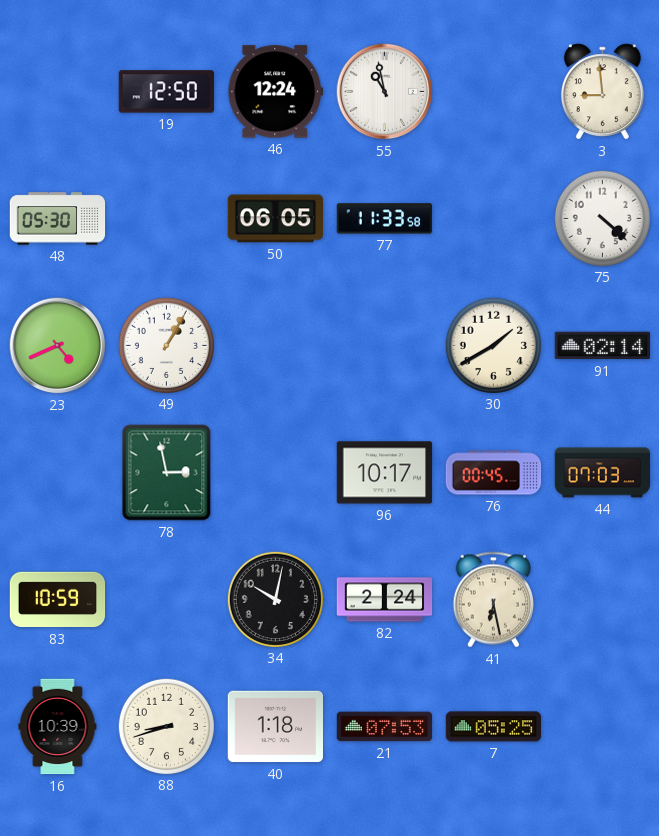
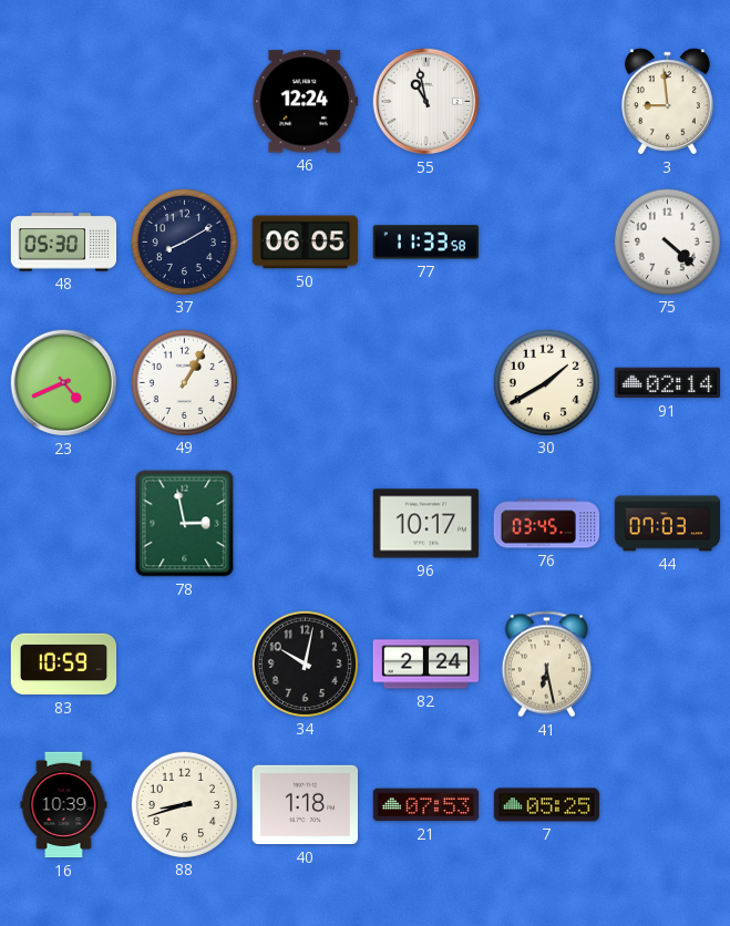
19: 12:50 -> none
37: none -> 8:10
76: 00:45 -> 03:45
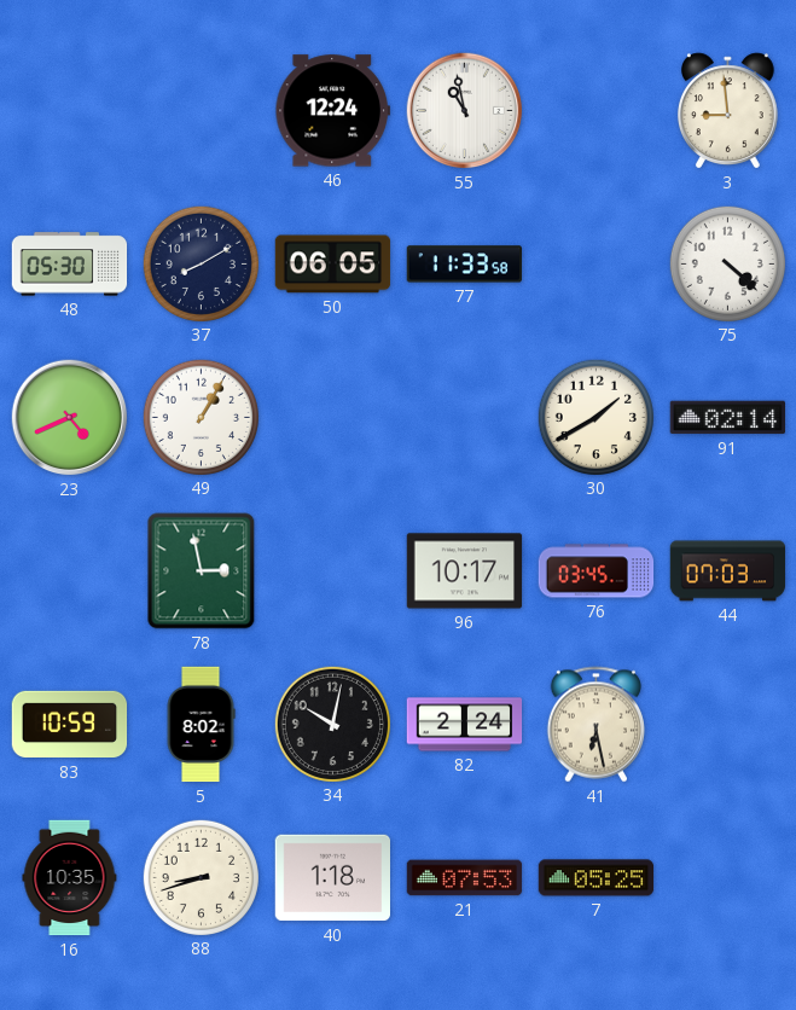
5: none -> 8:02
16: 10:39 -> 10:35
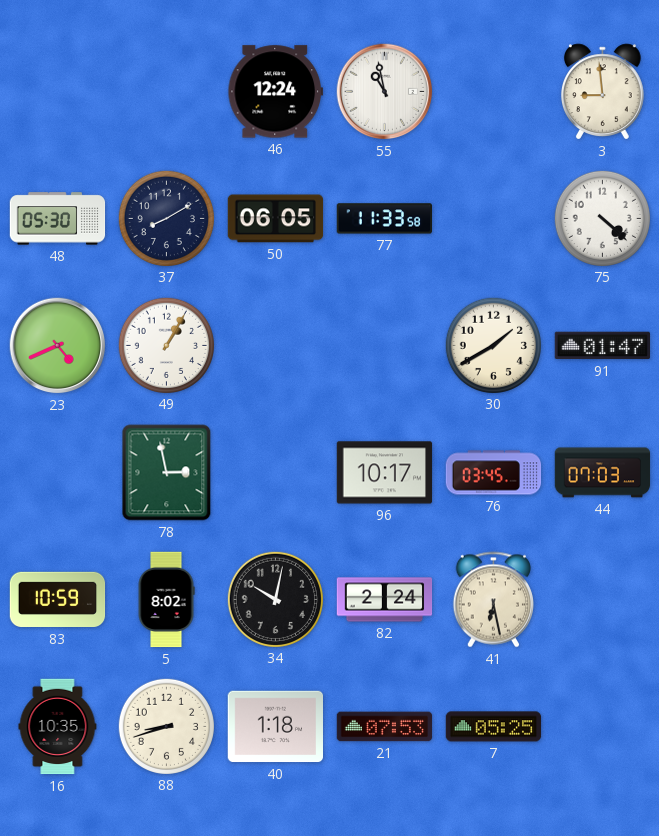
91: 02:14 -> 01:47
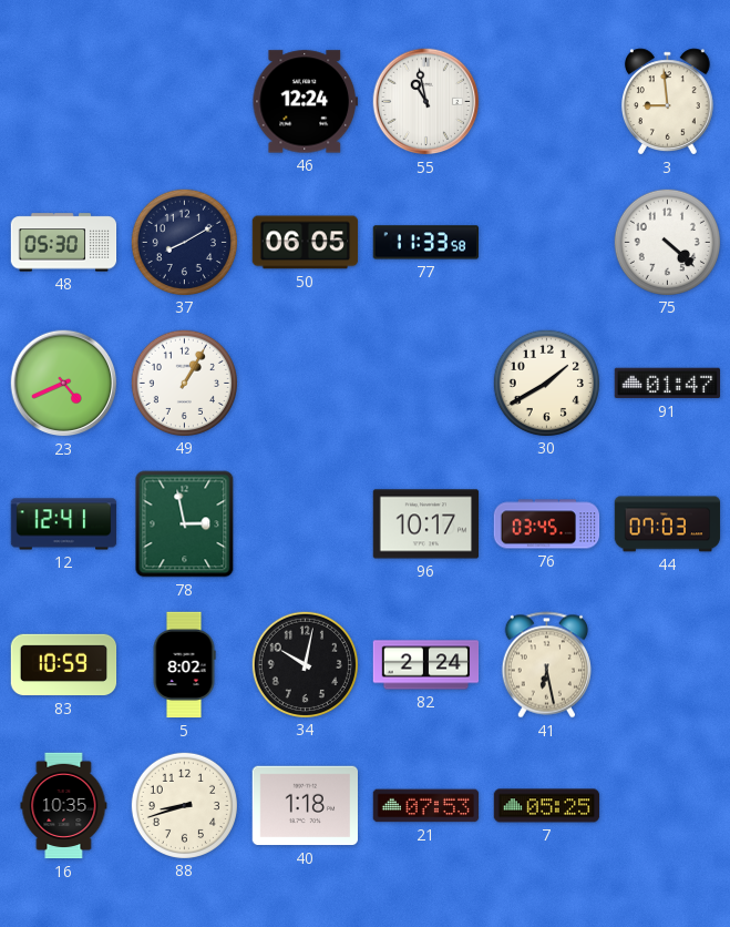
12: none -> 12:41
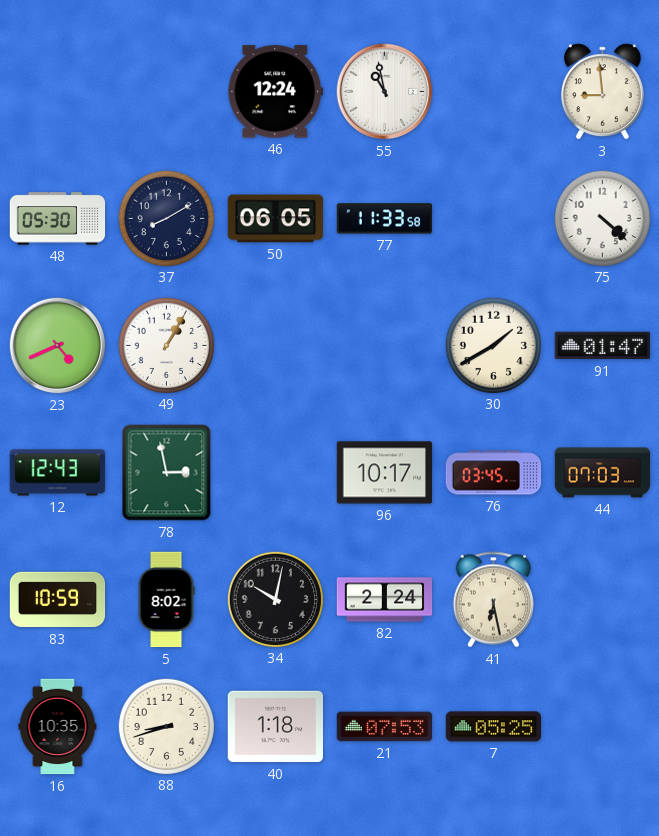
12: 12:41 -> 12:43
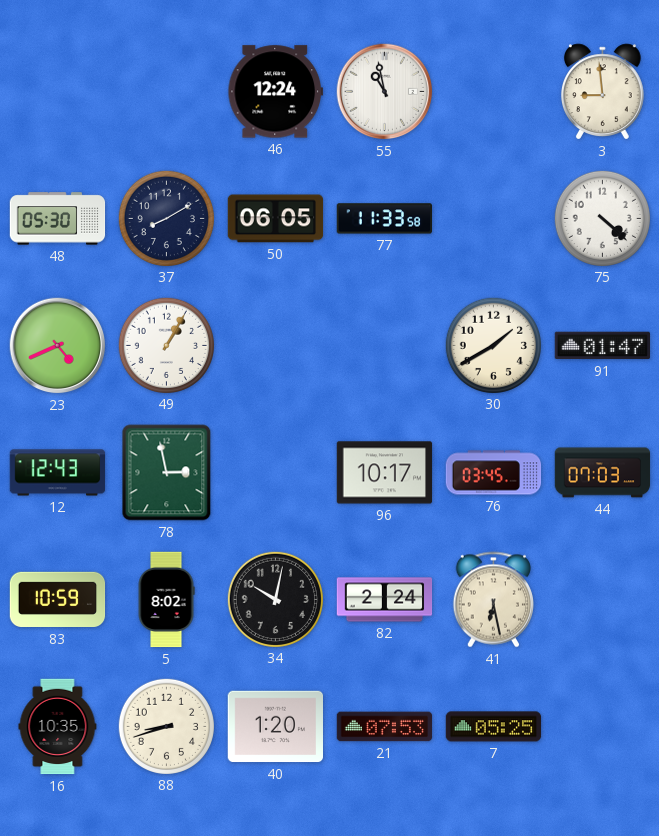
40: 1:18 -> 1:20
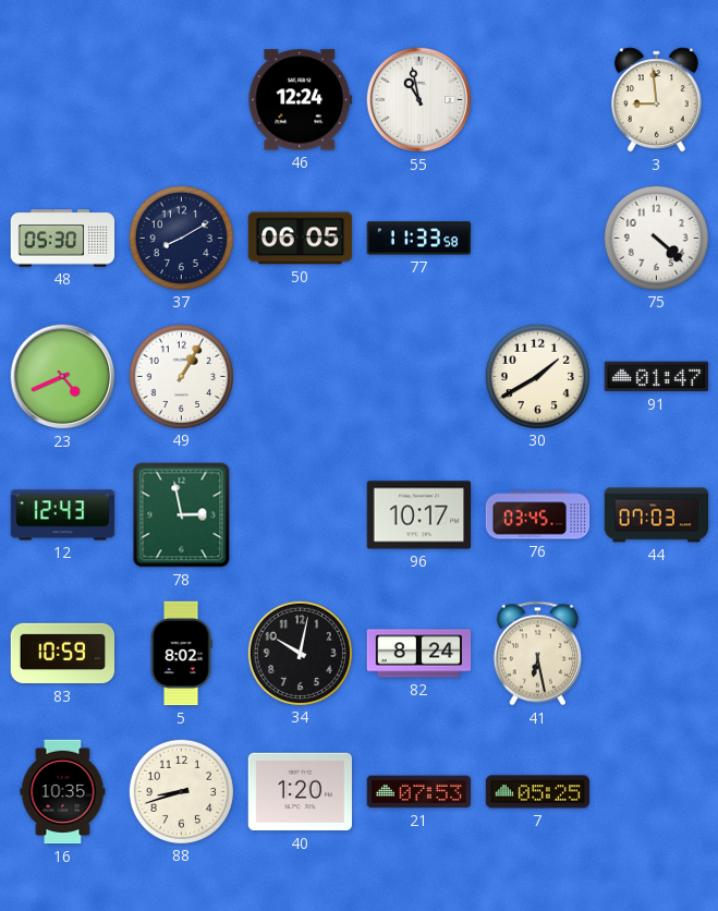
82: 2:24 -> 8:24
